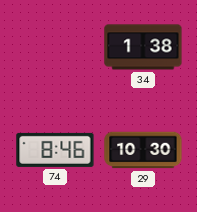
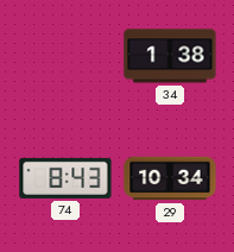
74: 8:46 -> 8:43
29: 10:30 -> 10:34
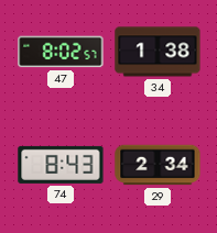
47: none -> 8:02
29: 10:34 -> 2:34
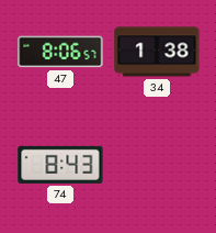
47: 8:02 -> 8:06
29: 2:34 -> none
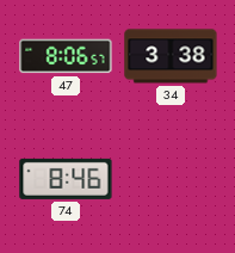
34: 1:38 -> 3:38
74: 8:43 -> 8:46
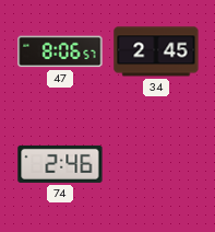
34: 3:38 -> 2:45
74: 8:46 -> 2:46
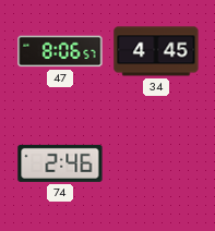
34: 2:45 -> 4:45
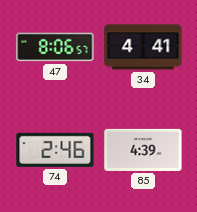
34: 4:45 -> 4:41
85: none -> 4:39
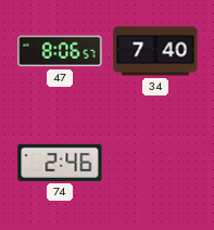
34: 4:41 -> 7:40
85: 4:39 -> none
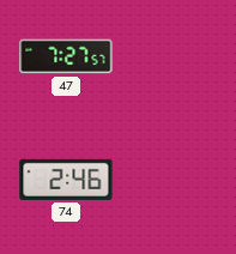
47: 8:06 -> 7:27
34: 7:40 -> none
